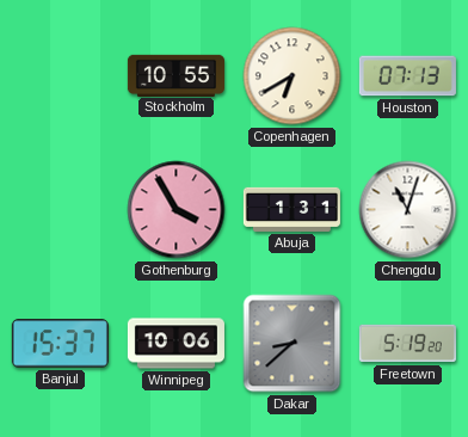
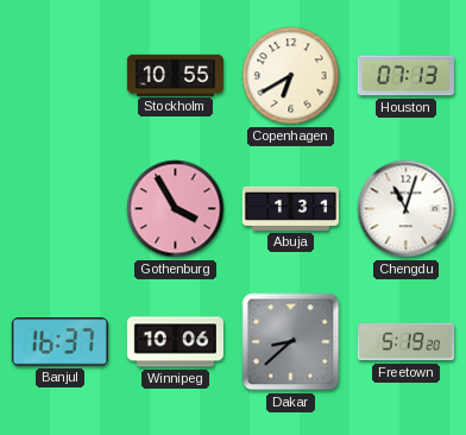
Banjul: 15:37 -> 16:37
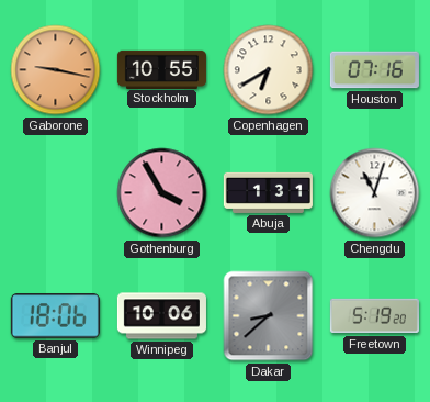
Gaborone: none -> 9:17
Houston: 07:13 -> 07:16
Banjul: 16:37 -> 18:06
